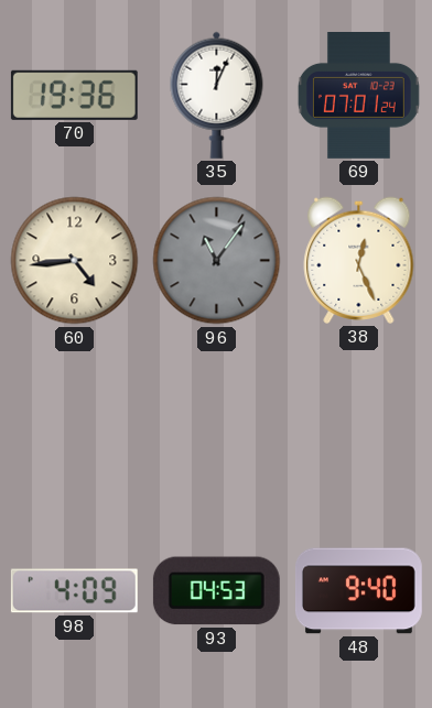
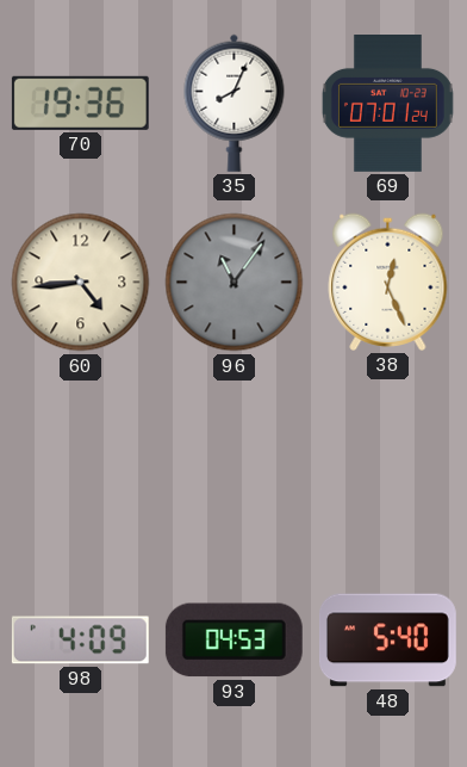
35: 12:04 -> 8:04
48: 9:40 -> 5:40
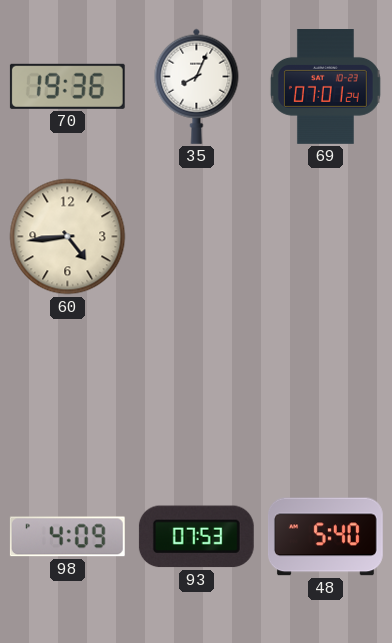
96: 11:06 -> none
38: 12:26 -> none
93: 04:53 -> 07:53
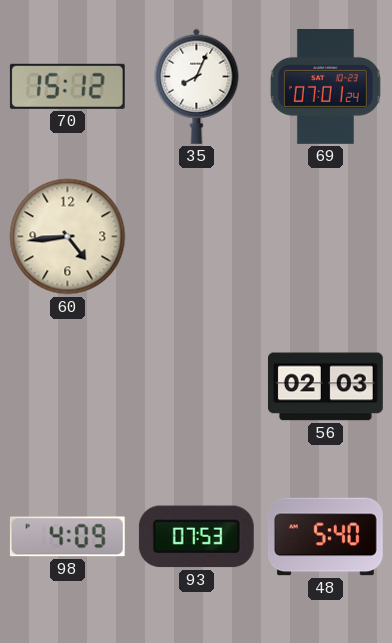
70: 19:36 -> 15:12
56: none -> 02:03
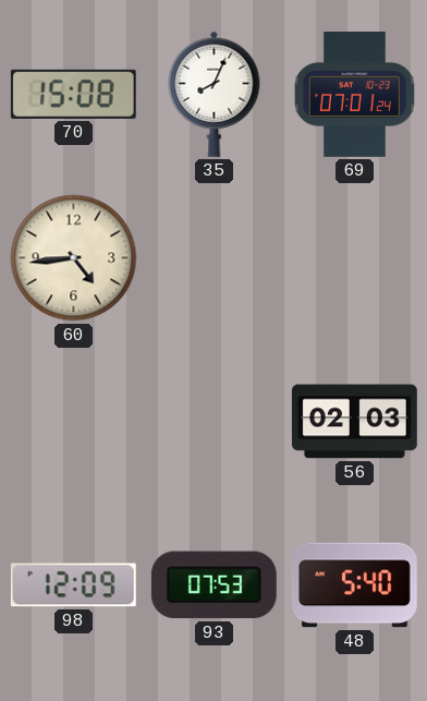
70: 15:12 -> 15:08
98: 4:09 -> 12:09
